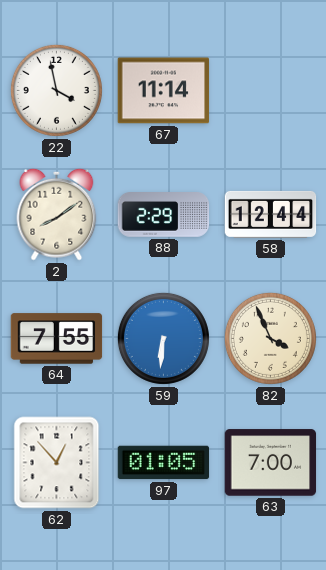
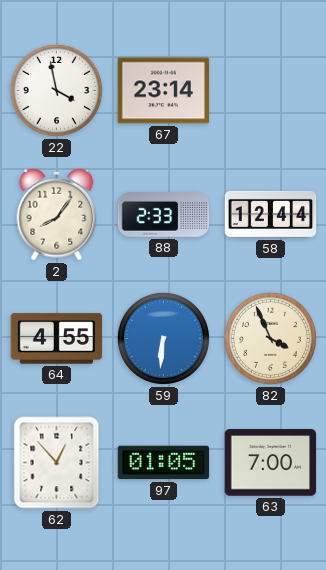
67: 11:14 -> 23:14
2: 8:09 -> 8:06
88: 2:29 -> 2:33
64: 7:55 -> 4:55
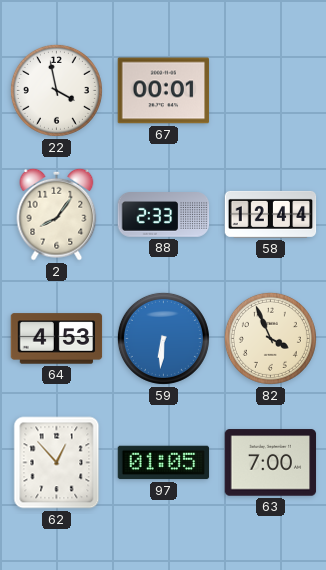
67: 23:14 -> 00:01
64: 4:55 -> 4:53
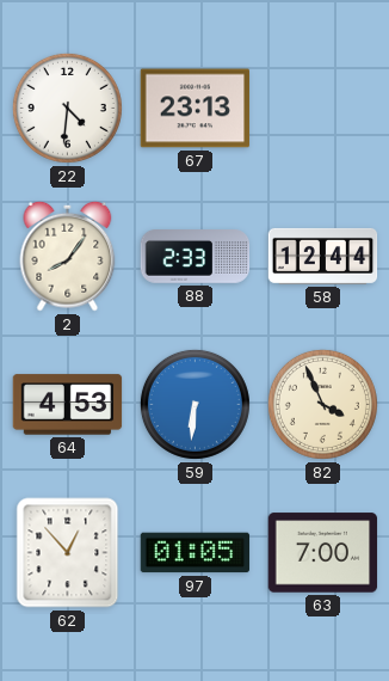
22: 3:58 -> 4:31
67: 00:01 -> 23:13
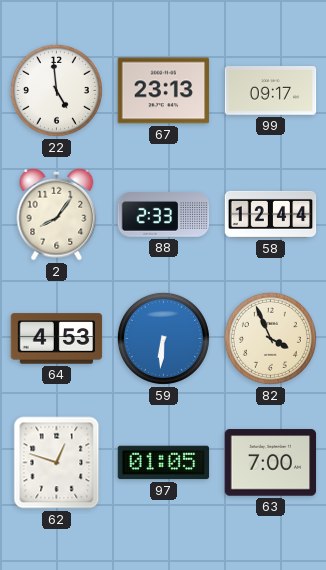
22: 4:31 -> 4:59
99: none -> 09:17
62: 12:53 -> 12:48
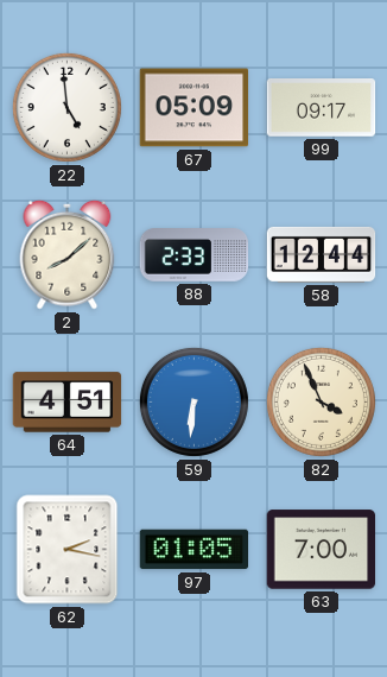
67: 23:13 -> 05:09
2: 8:06 -> 8:08
64: 4:53 -> 4:51
62: 12:48 -> 2:17
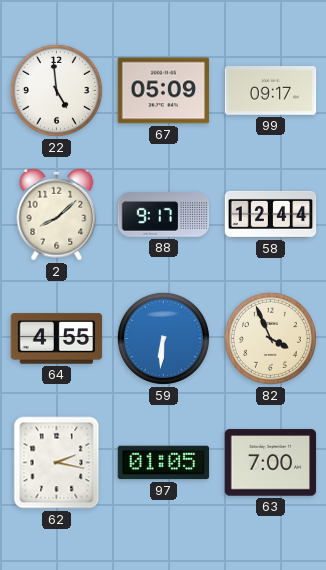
88: 2:33 -> 9:17
64: 4:51 -> 4:55
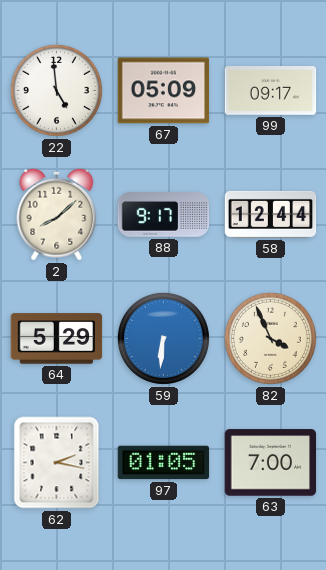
64: 4:55 -> 5:29
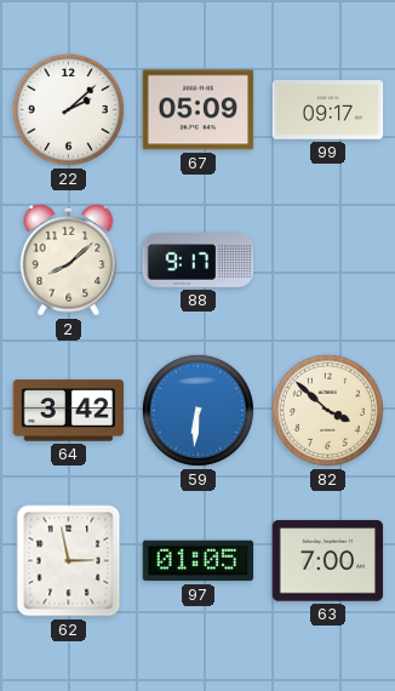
22: 4:59 -> 2:08
58: 12:44 -> none
64: 5:29 -> 3:42
82: 3:56 -> 3:52
62: 2:17 -> 2:58
